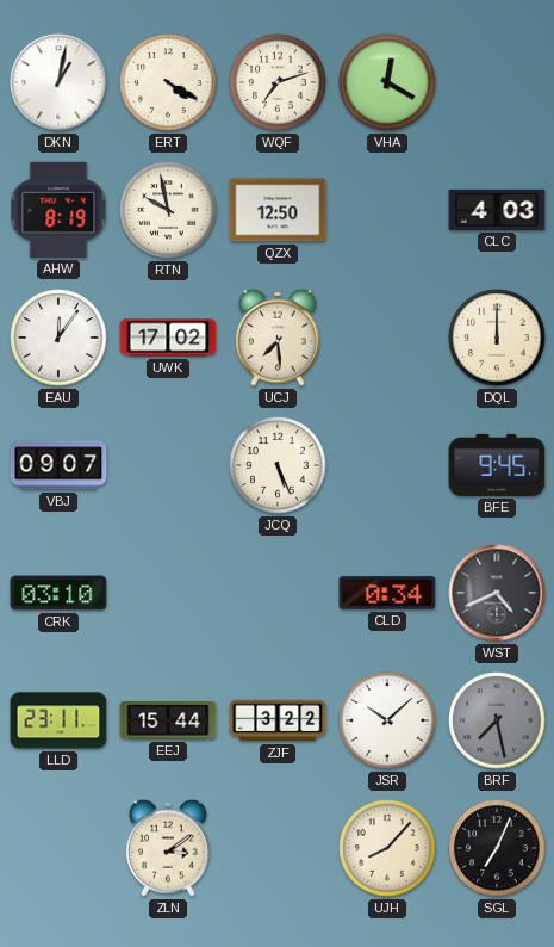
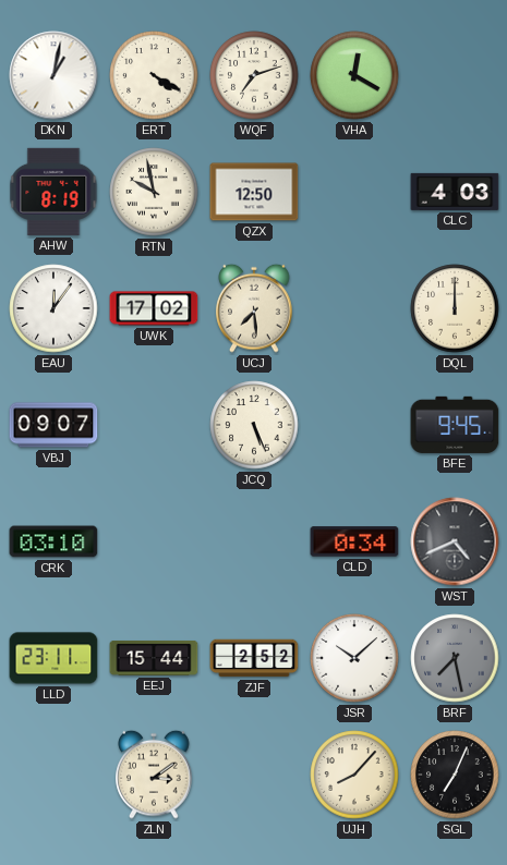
ZJF: 3:22 -> 2:52
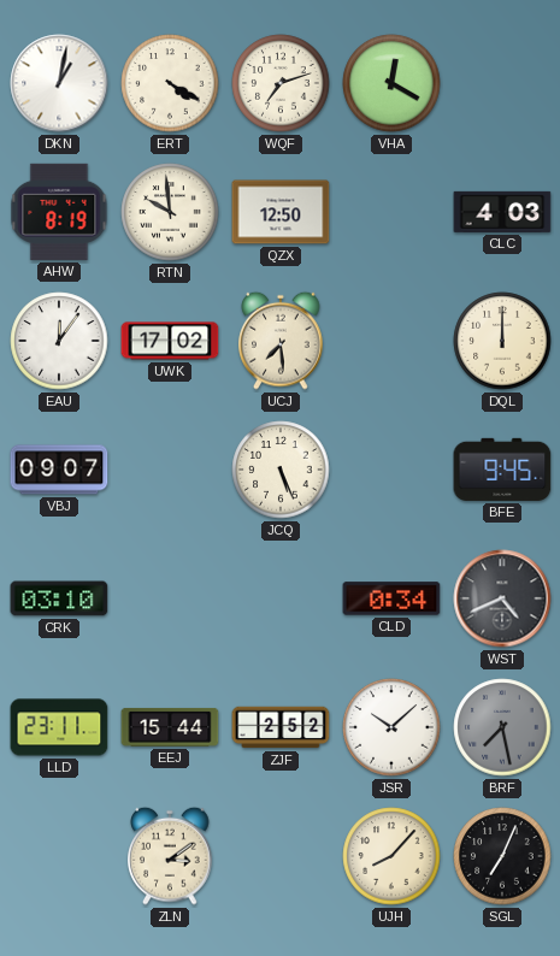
RTN: 9:58 -> 9:59
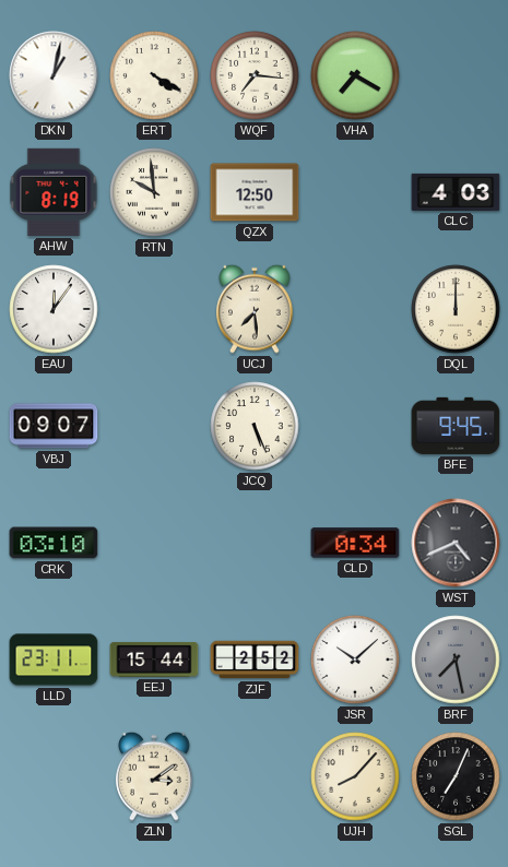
WQF: 7:12 -> 7:16
VHA: 12:20 -> 7:20
UWK: 17:02 -> none
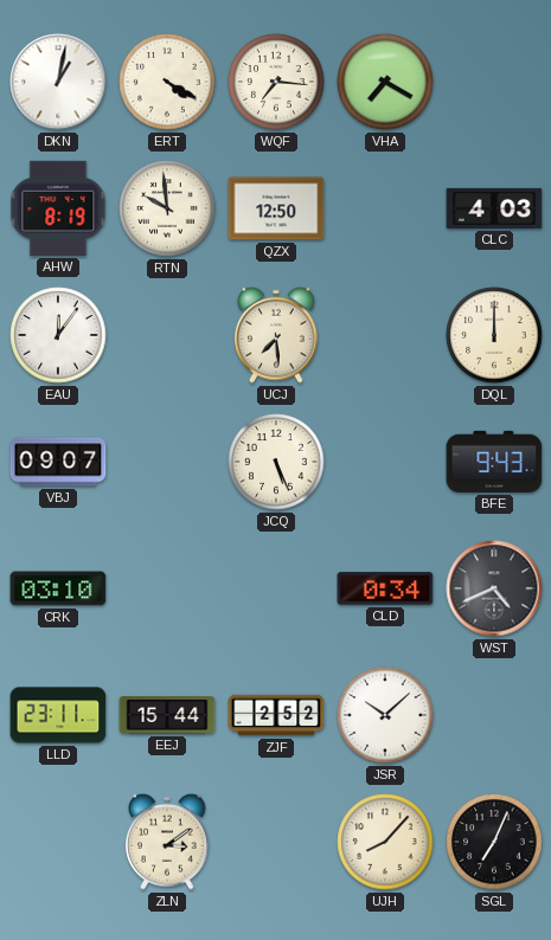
BFE: 9:45 -> 9:43
BRF: 7:28 -> none
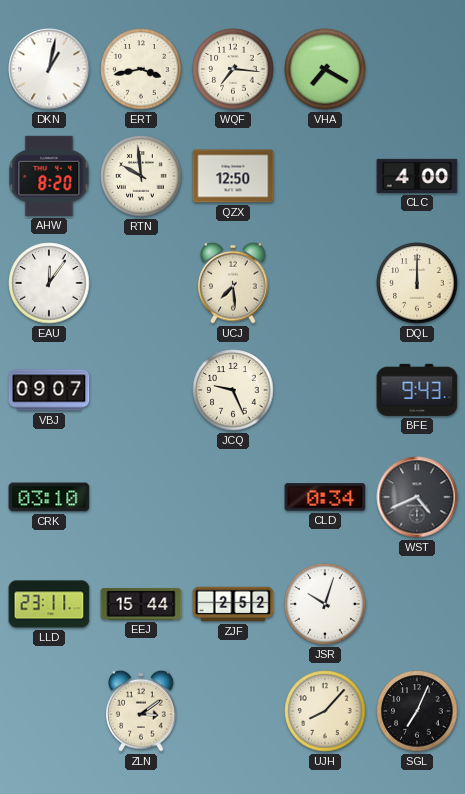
ERT: 4:20 -> 3:43
AHW: 8:19 -> 8:20
CLC: 4:03 -> 4:00
JCQ: 5:26 -> 9:26
JSR: 10:08 -> 10:03
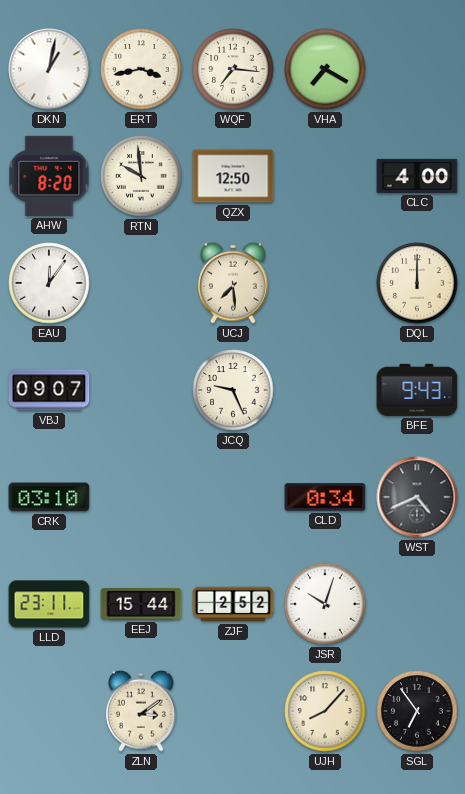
SGL: 7:04 -> 6:54
